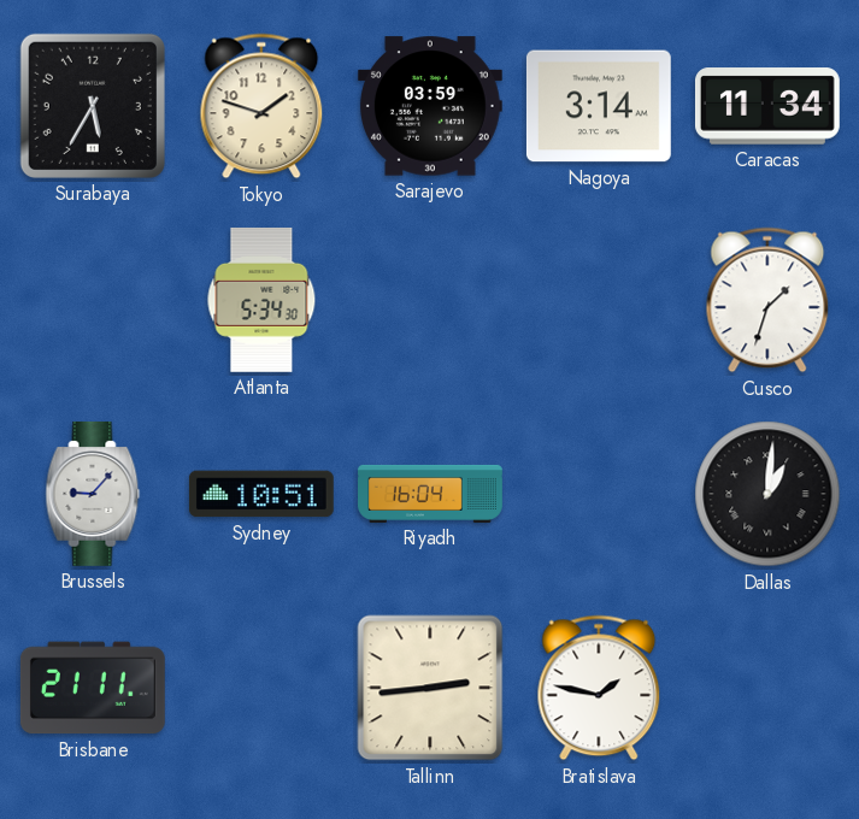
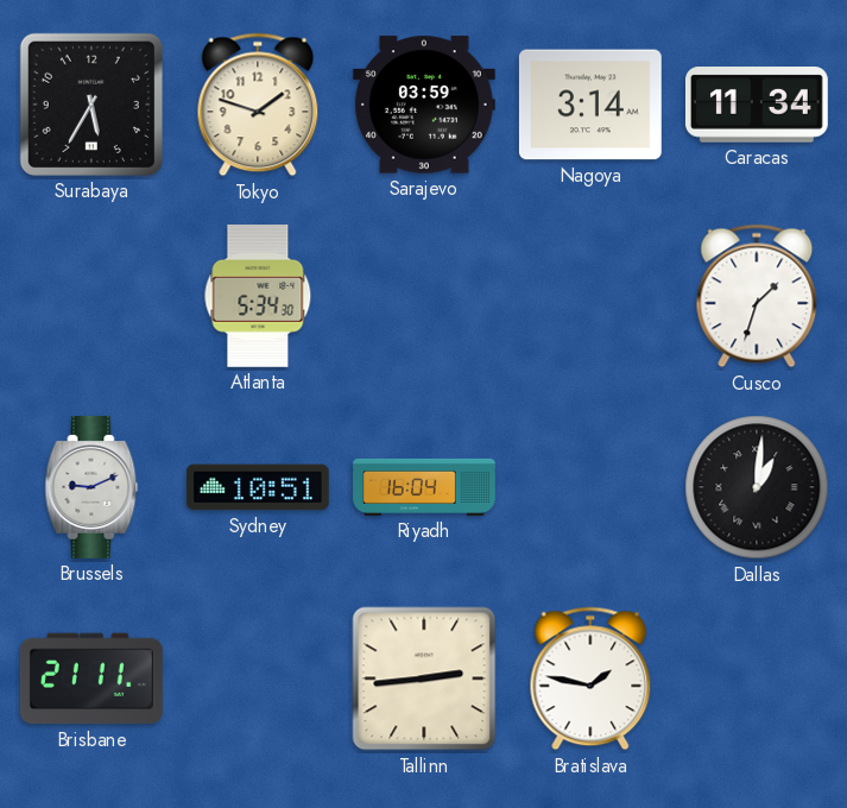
Brussels: 9:07 -> 9:11
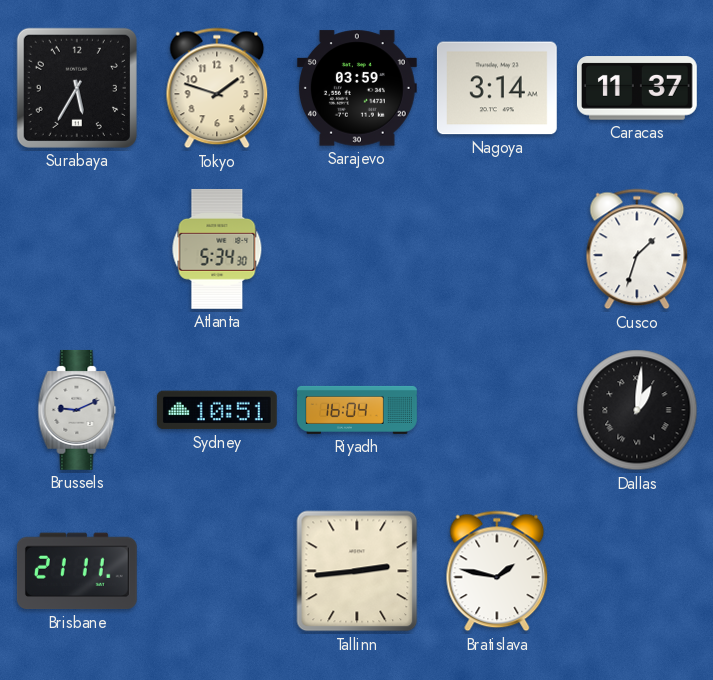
Caracas: 11:34 -> 11:37
